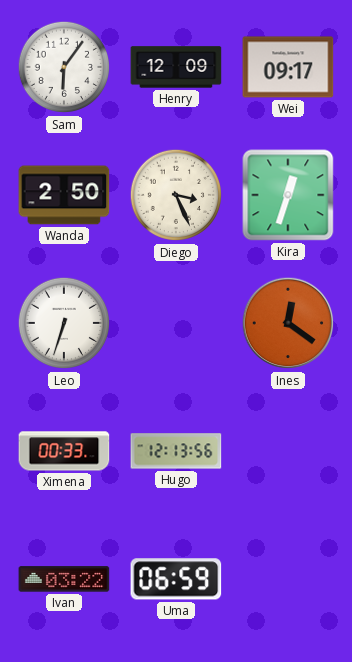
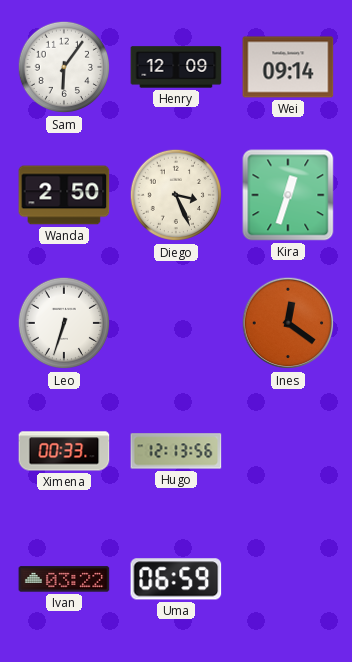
Wei: 09:17 -> 09:14
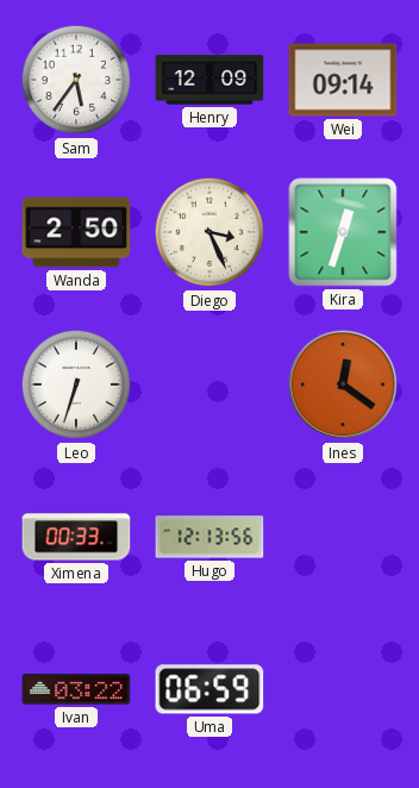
Sam: 6:06 -> 5:36
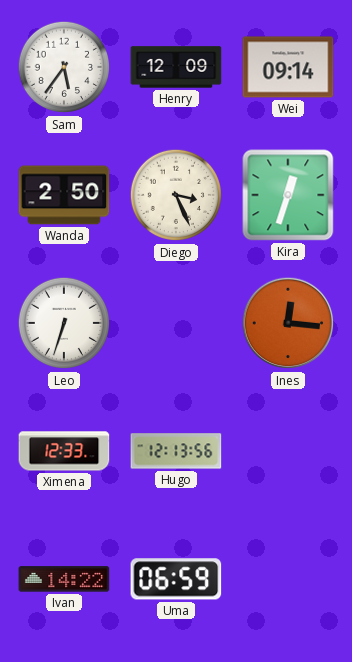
Ines: 12:21 -> 12:16
Ximena: 00:33 -> 12:33
Ivan: 03:22 -> 14:22
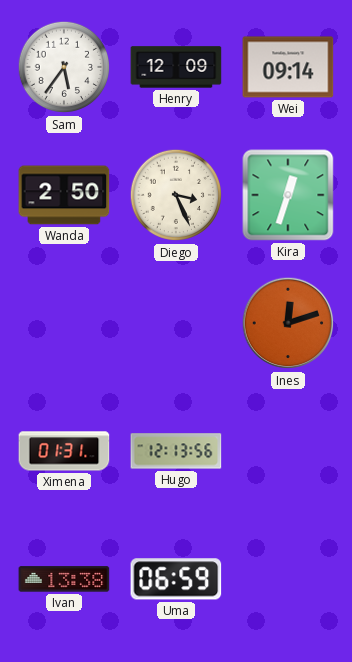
Leo: 6:33 -> none
Ines: 12:16 -> 12:12
Ximena: 12:33 -> 01:31
Ivan: 14:22 -> 13:38
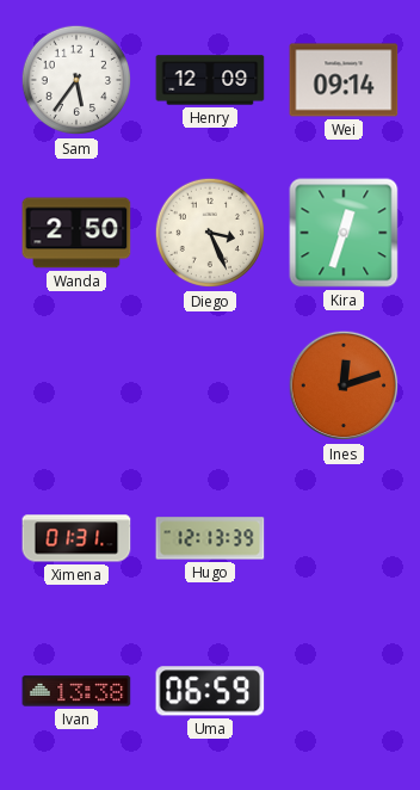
Hugo: 12:13:56 -> 12:13:39
